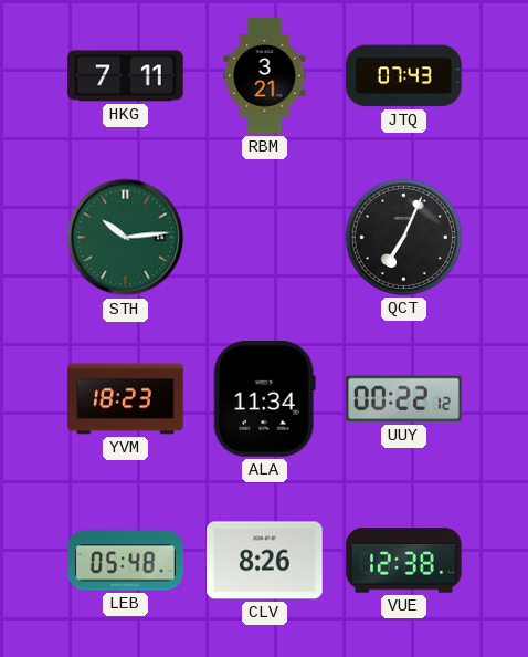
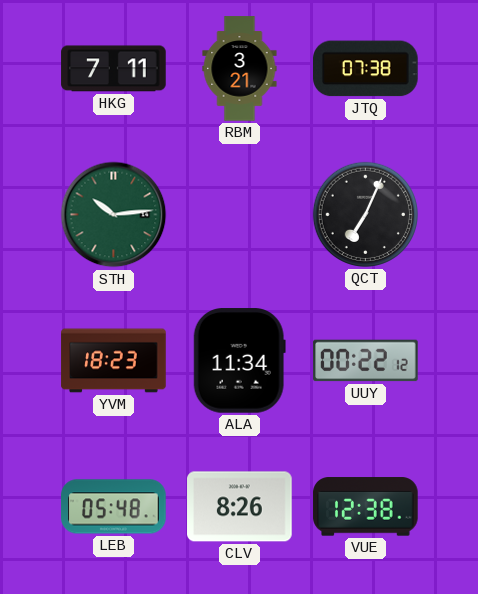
JTQ: 07:43 -> 07:38
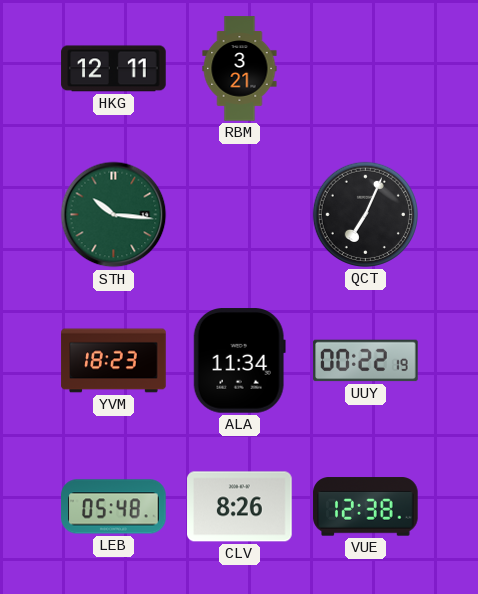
HKG: 7:11 -> 12:11
JTQ: 07:38 -> none
STH: 10:14 -> 10:16
UUY: 00:22:12 -> 00:22:19
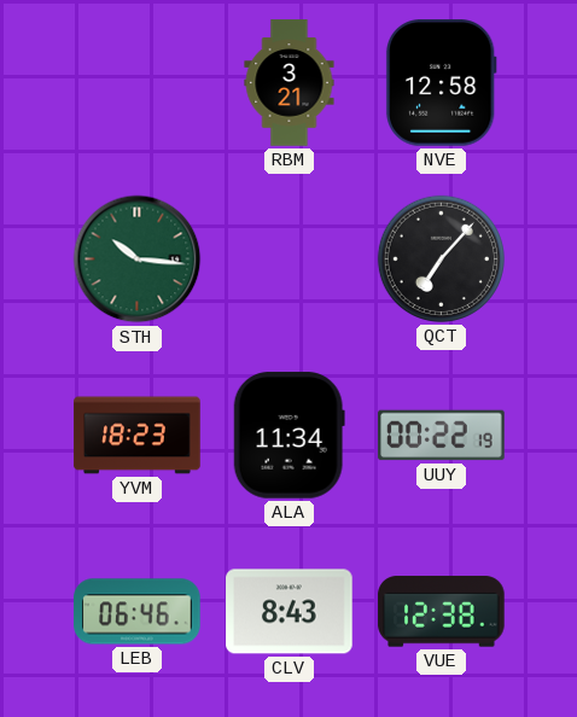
HKG: 12:11 -> none
NVE: none -> 12:58
QCT: 7:04 -> 7:07
LEB: 05:48 -> 06:46
CLV: 8:26 -> 8:43
